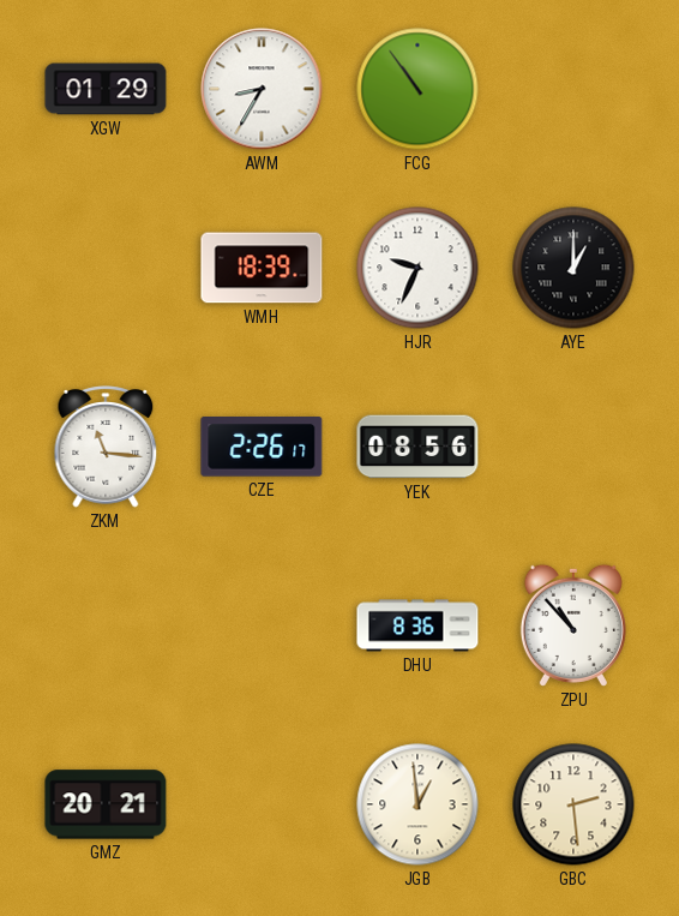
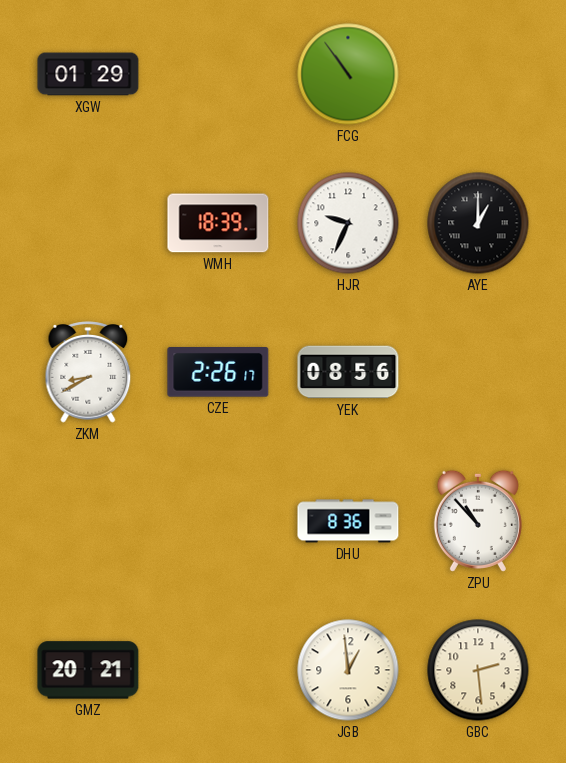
AWM: 8:35 -> none
ZKM: 11:16 -> 8:40
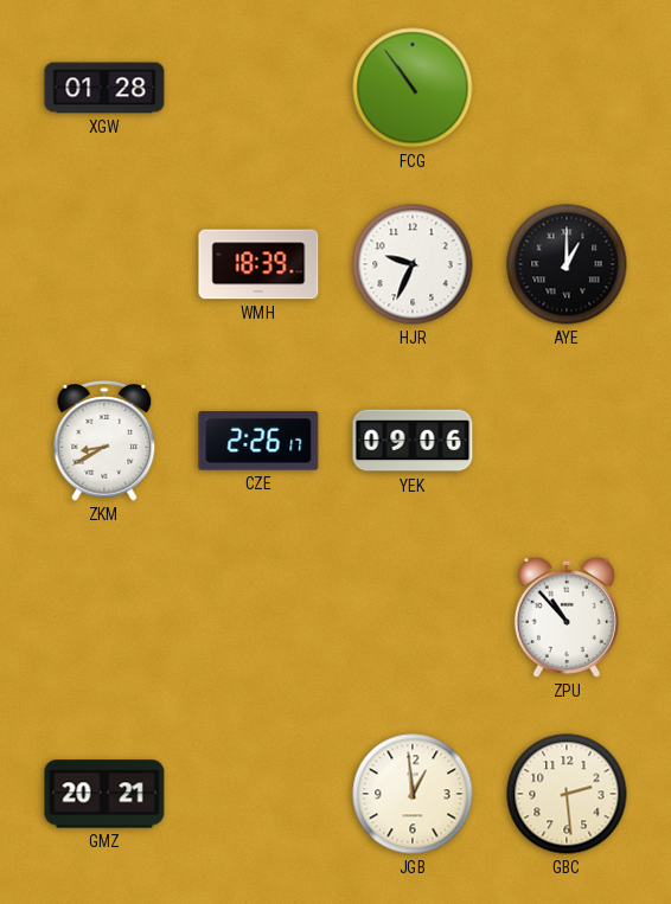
XGW: 01:29 -> 01:28
YEK: 08:56 -> 09:06
DHU: 8:36 -> none
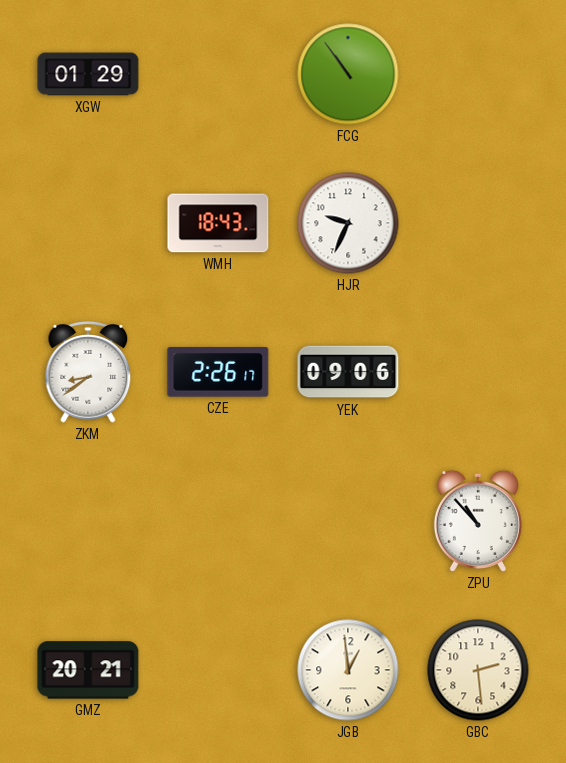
XGW: 01:28 -> 01:29
WMH: 18:39 -> 18:43
AYE: 1:00 -> none
ZKM: 8:40 -> 8:39
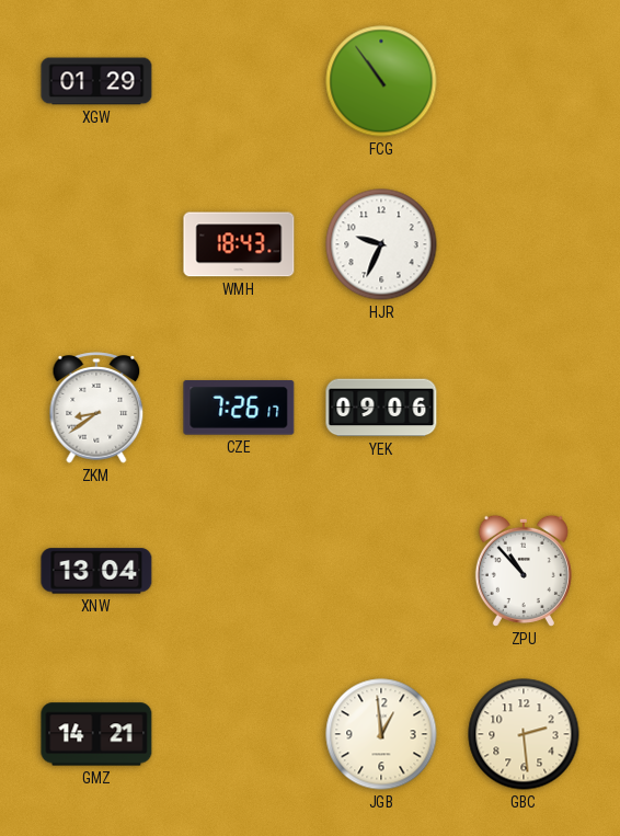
CZE: 2:26 -> 7:26
XNW: none -> 13:04
GMZ: 20:21 -> 14:21
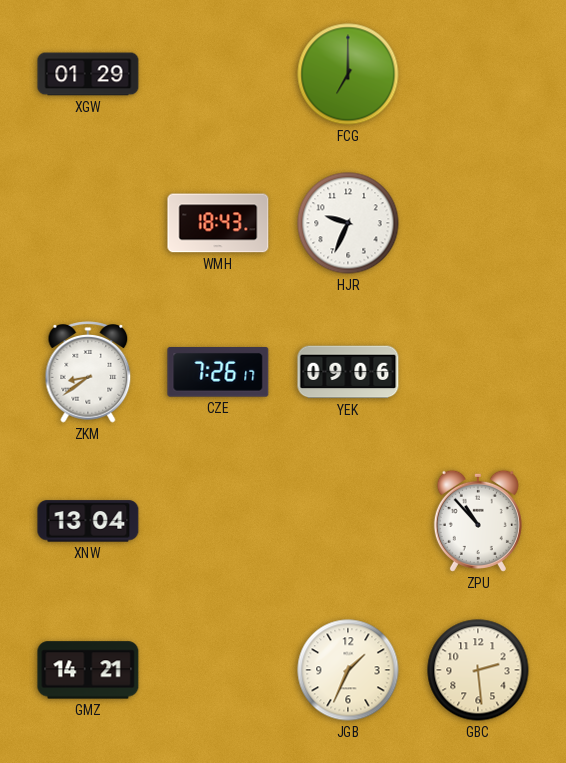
FCG: 10:54 -> 7:00
JGB: 12:59 -> 1:34
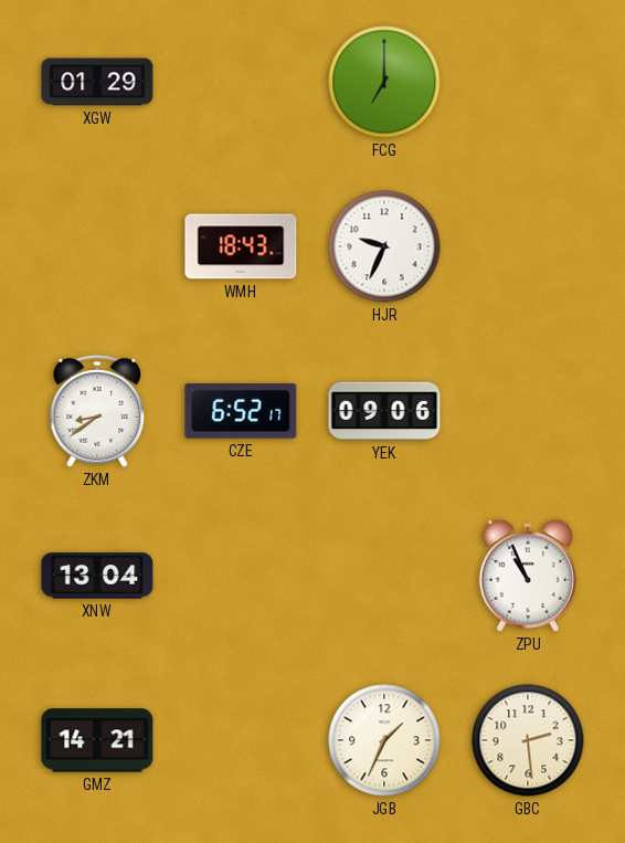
CZE: 7:26 -> 6:52
ZPU: 10:53 -> 10:56
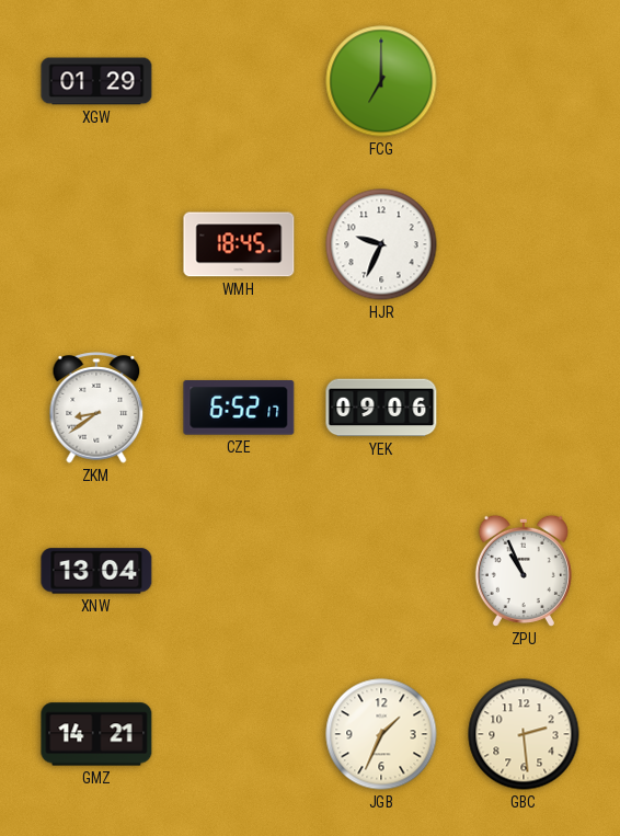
WMH: 18:43 -> 18:45
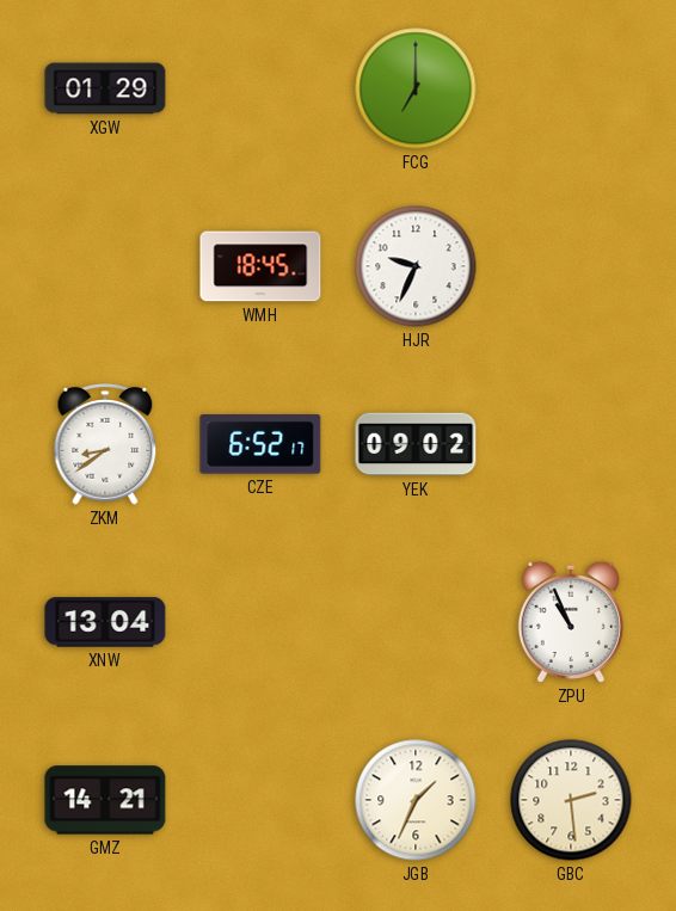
YEK: 09:06 -> 09:02
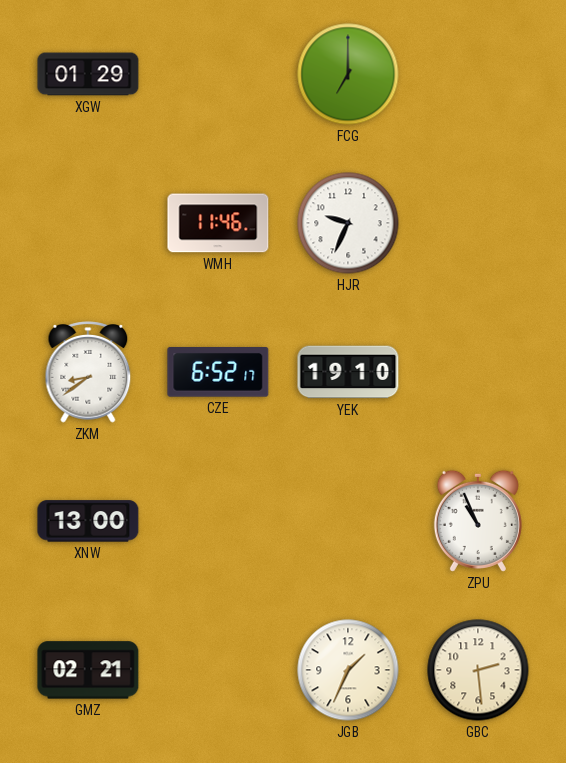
WMH: 18:45 -> 11:46
YEK: 09:02 -> 19:10
XNW: 13:04 -> 13:00
GMZ: 14:21 -> 02:21
